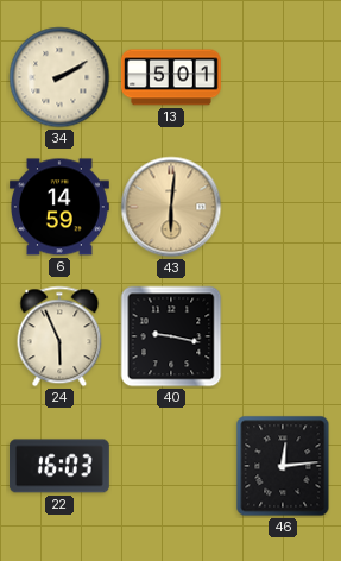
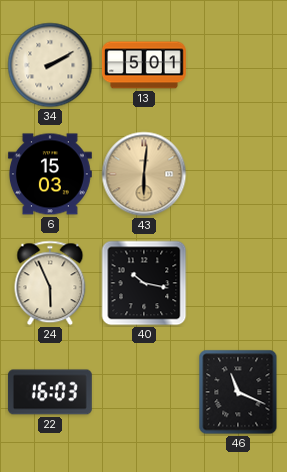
6: 14:59 -> 15:03
40: 9:17 -> 10:17
46: 12:14 -> 11:19
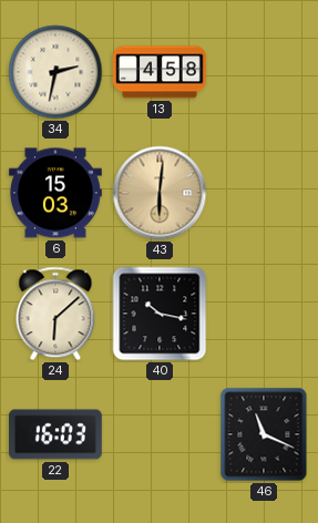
34: 2:10 -> 2:32
13: 5:01 -> 4:58
24: 5:56 -> 6:08
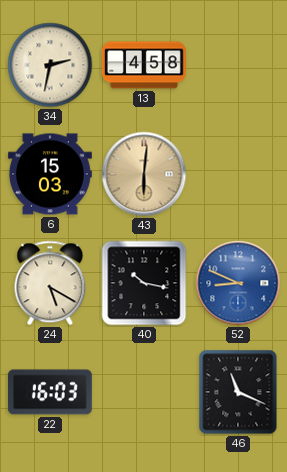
24: 6:08 -> 5:20
52: none -> 8:49
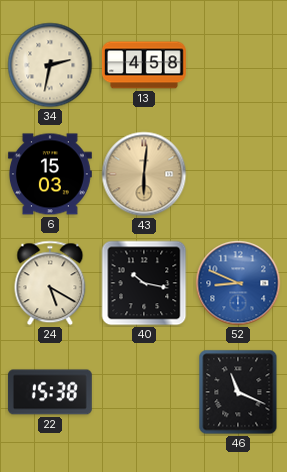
22: 16:03 -> 15:38
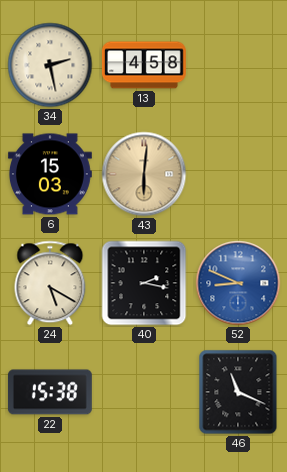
34: 2:32 -> 2:28
40: 10:17 -> 2:17
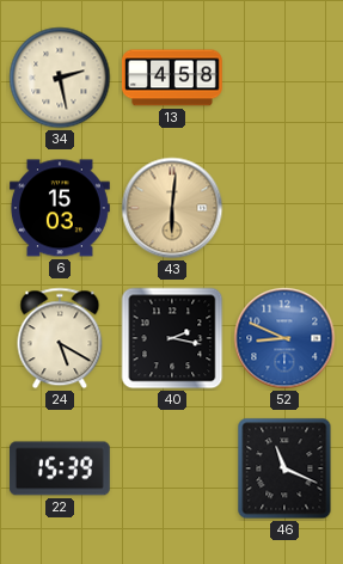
22: 15:38 -> 15:39
